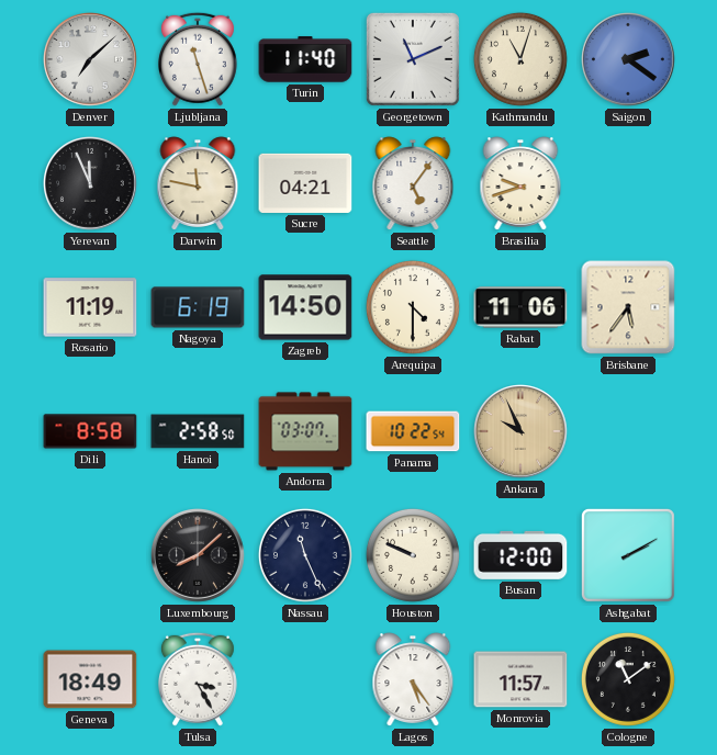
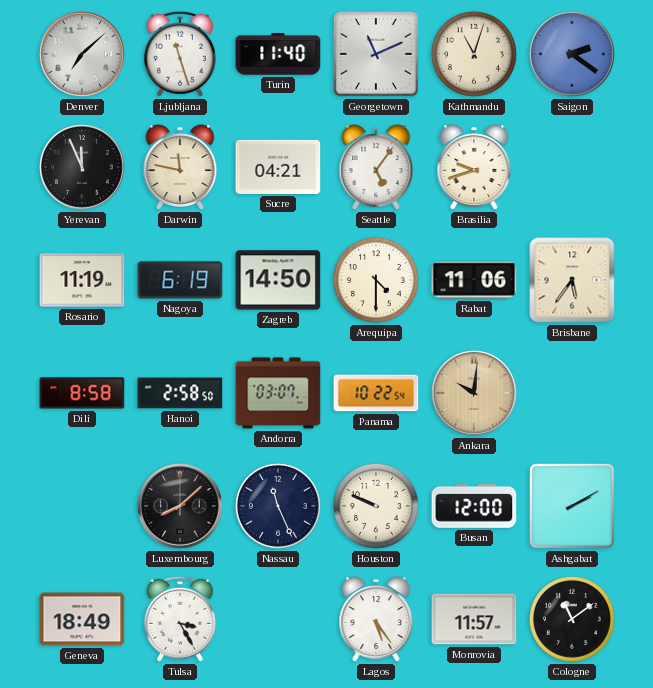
Ankara: 9:56 -> 10:01
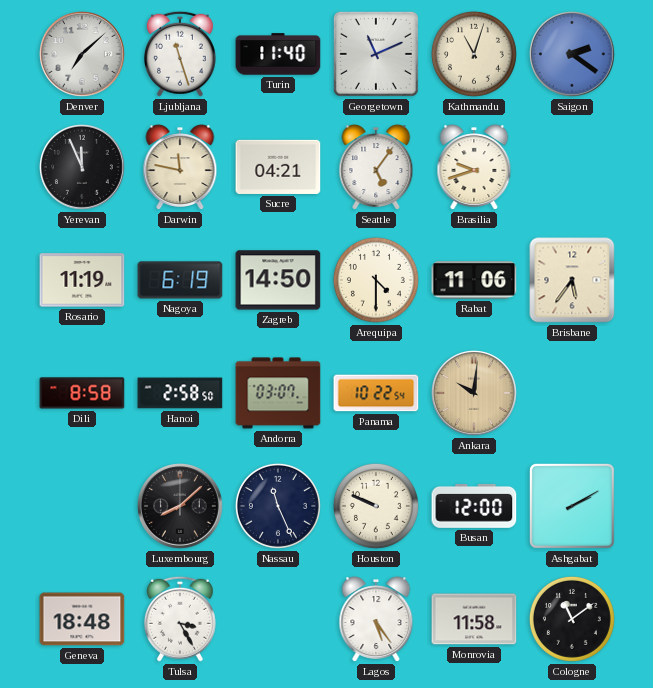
Geneva: 18:49 -> 18:48
Monrovia: 11:57 -> 11:58
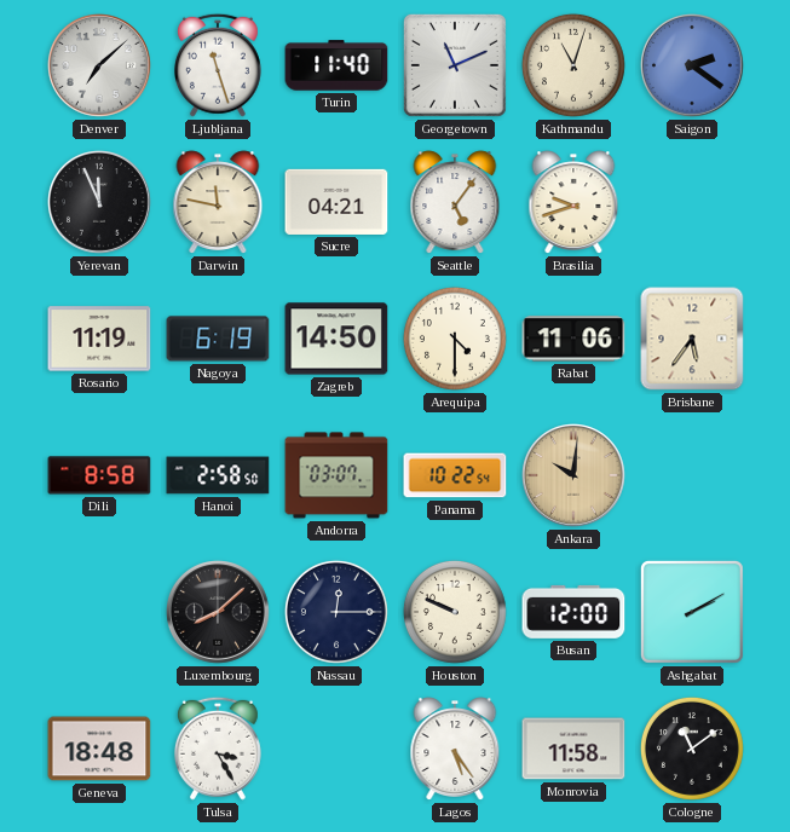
Nassau: 11:26 -> 12:15
